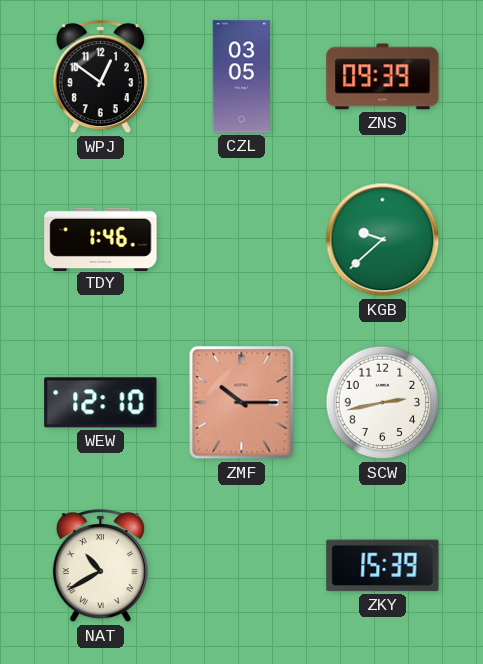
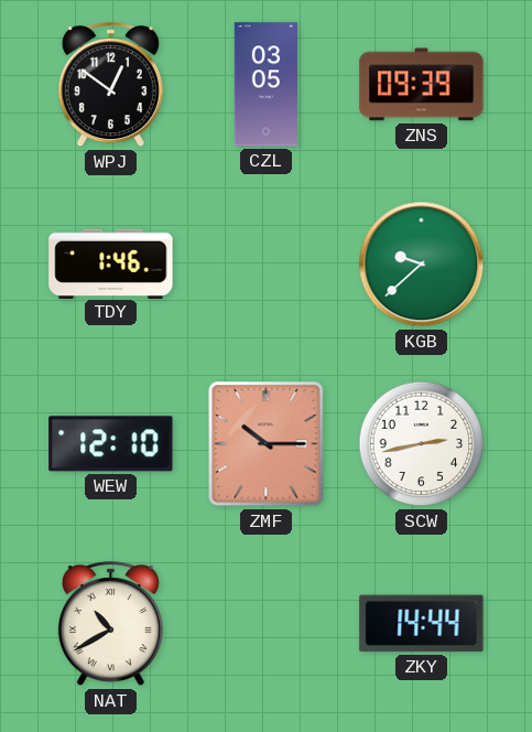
ZKY: 15:39 -> 14:44
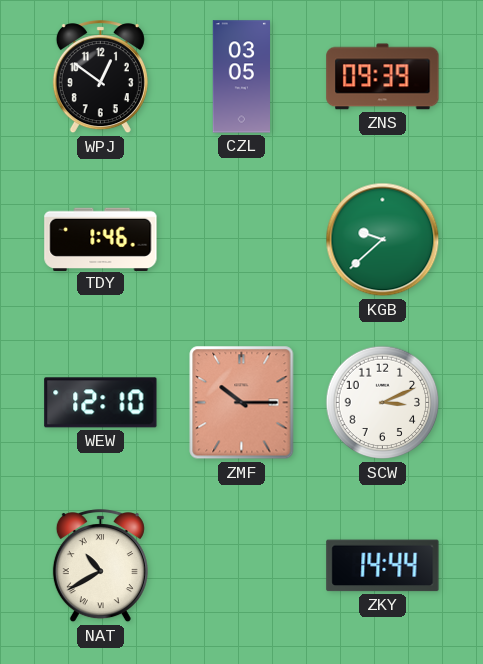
SCW: 2:43 -> 3:11
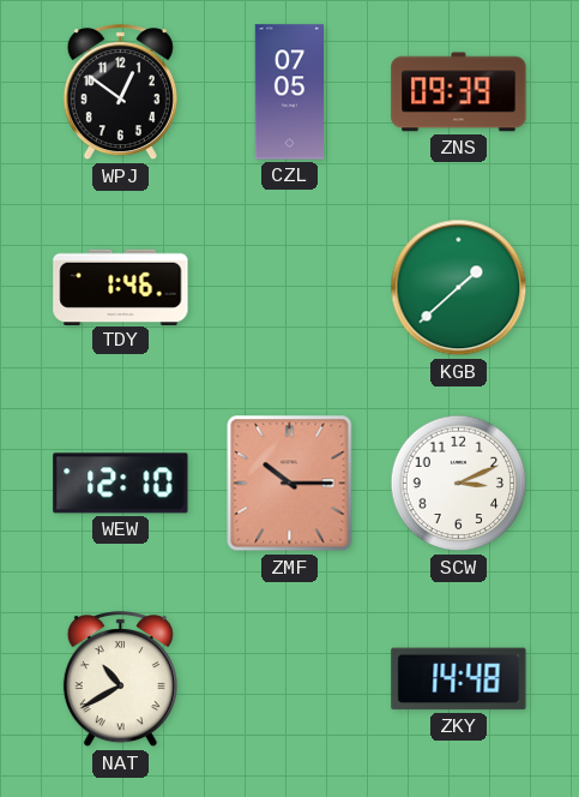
CZL: 03:05 -> 07:05
KGB: 9:38 -> 1:38
ZKY: 14:44 -> 14:48
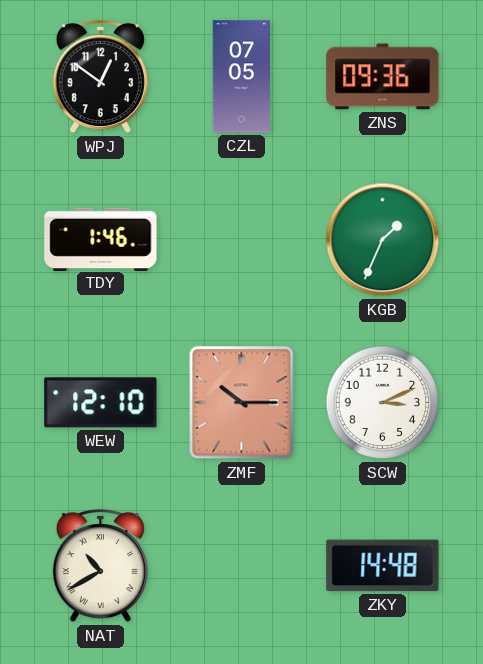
ZNS: 09:39 -> 09:36
KGB: 1:38 -> 1:34
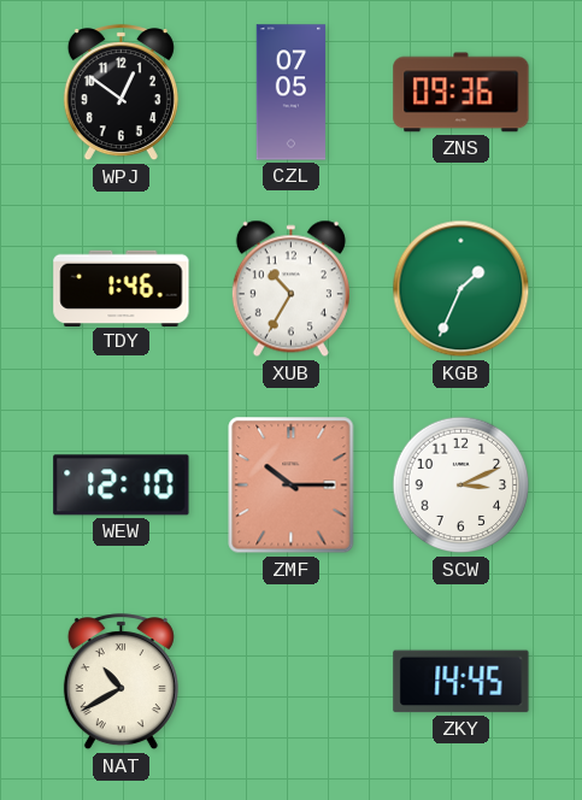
XUB: none -> 10:35
ZKY: 14:48 -> 14:45
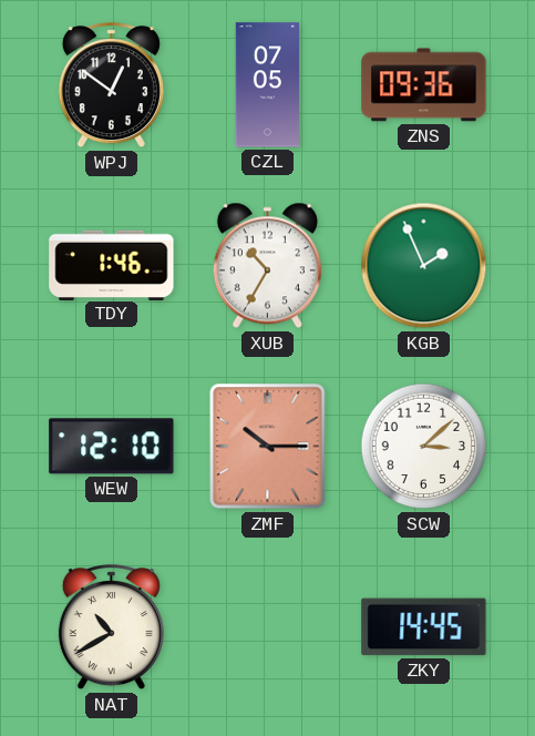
KGB: 1:34 -> 1:56
SCW: 3:11 -> 3:08
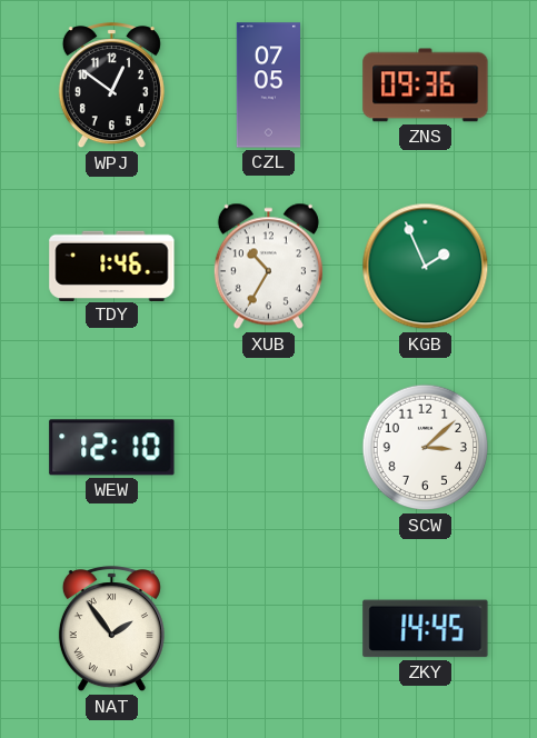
ZMF: 10:15 -> none
NAT: 10:40 -> 1:54
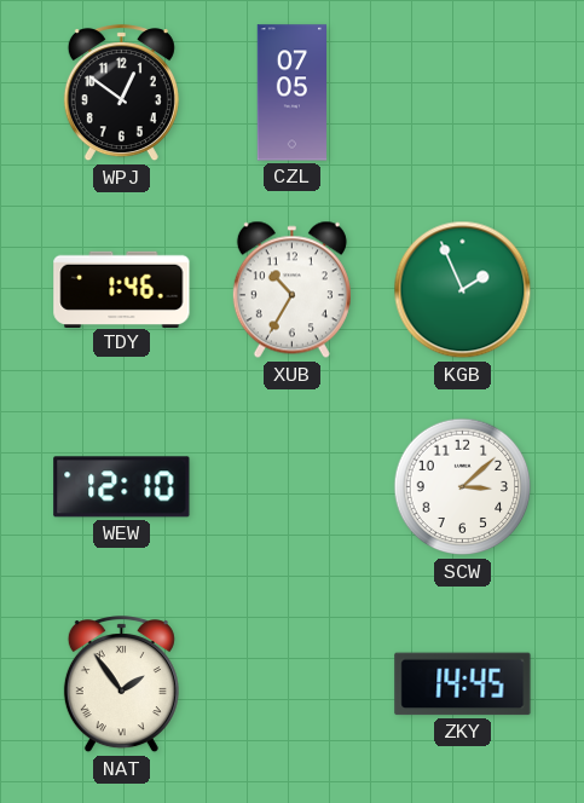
ZNS: 09:36 -> none
